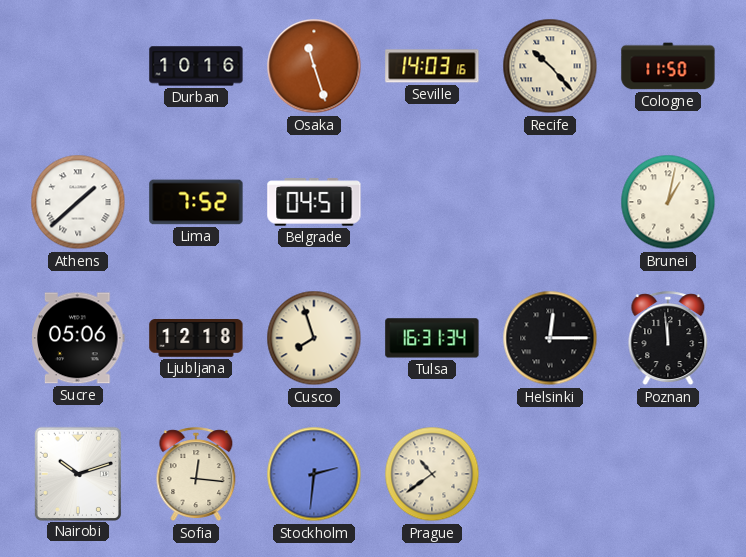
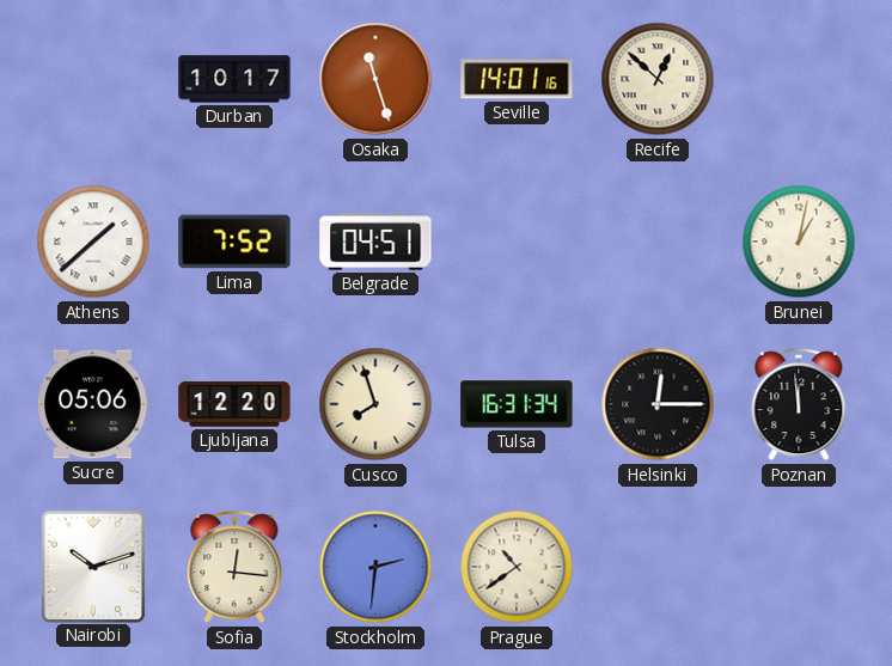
Durban: 10:16 -> 10:17
Seville: 14:03 -> 14:01
Recife: 10:23 -> 12:52
Cologne: 11:50 -> none
Ljubljana: 12:18 -> 12:20
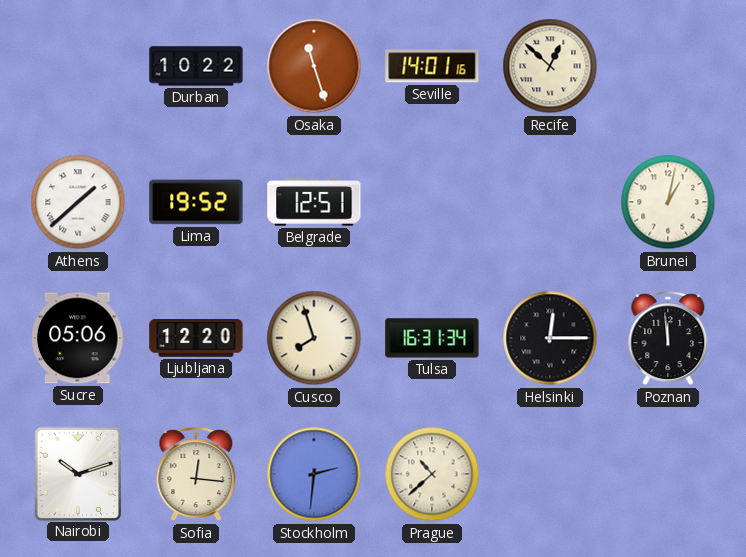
Durban: 10:17 -> 10:22
Lima: 7:52 -> 19:52
Belgrade: 04:51 -> 12:51
Prague: 10:39 -> 10:38
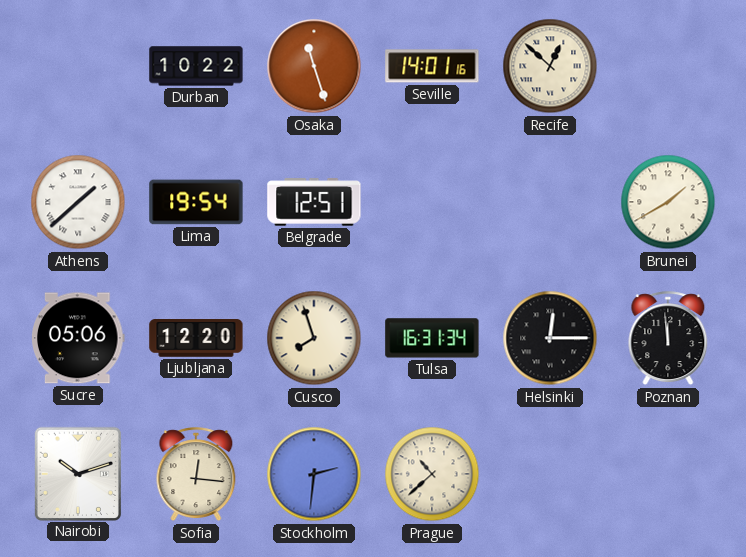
Lima: 19:52 -> 19:54
Brunei: 1:02 -> 1:40
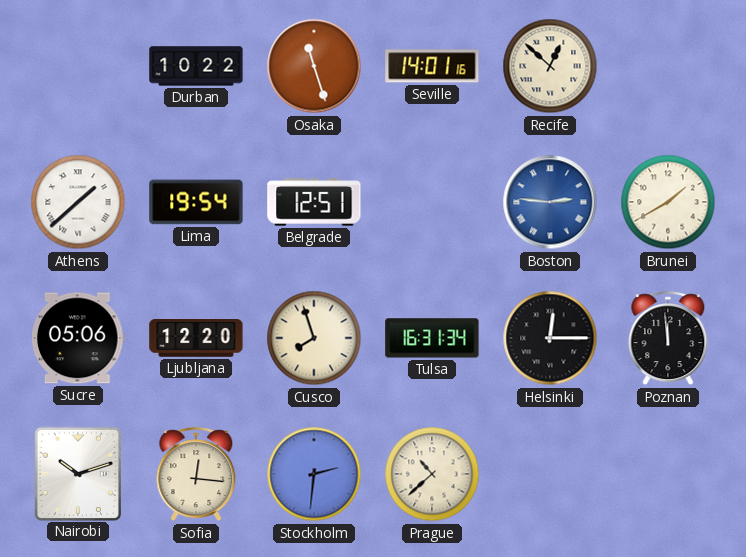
Boston: none -> 2:46
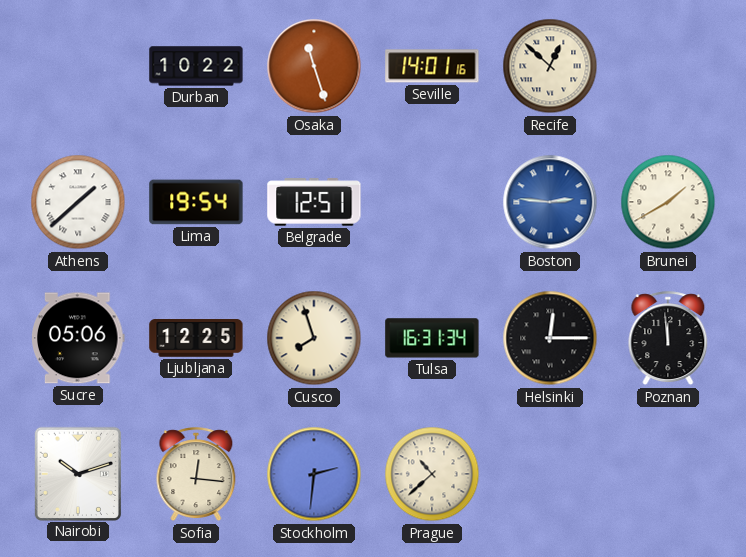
Ljubljana: 12:20 -> 12:25
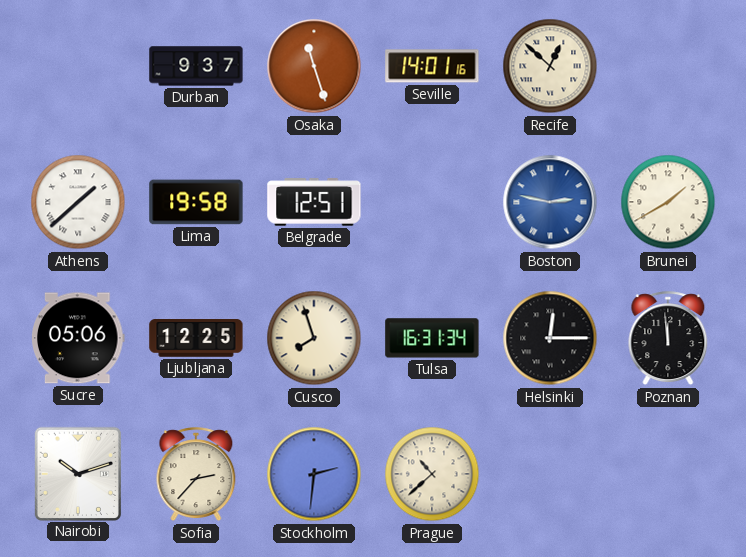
Durban: 10:22 -> 9:37
Lima: 19:54 -> 19:58
Boston: 2:46 -> 2:47
Sofia: 12:16 -> 2:37
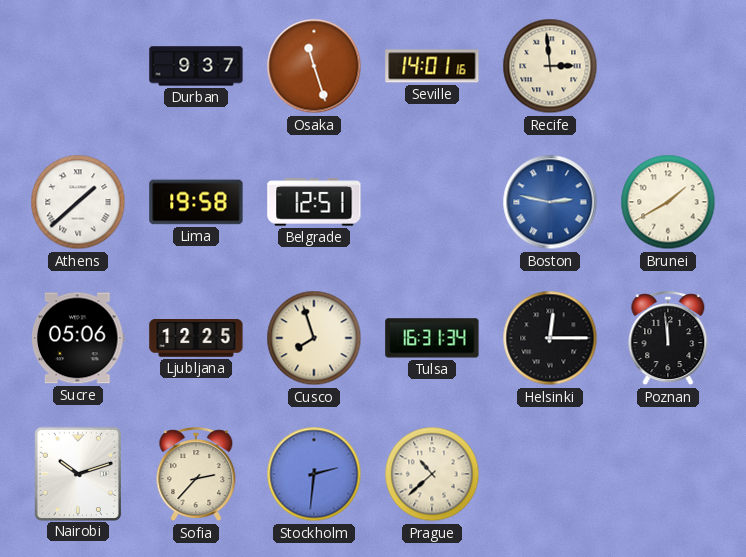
Recife: 12:52 -> 2:59
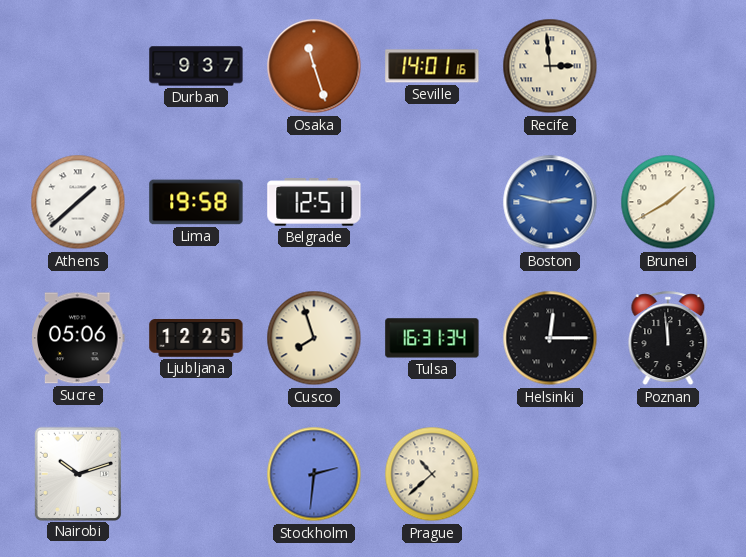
Sofia: 2:37 -> none
